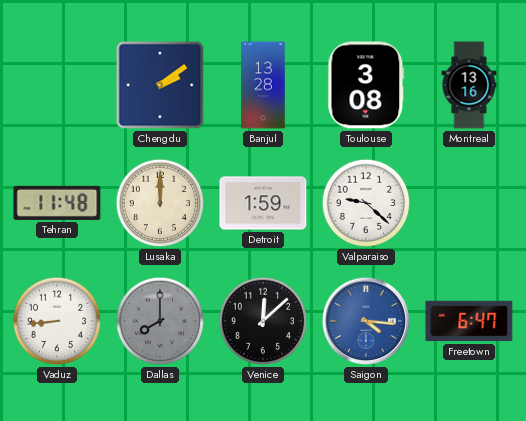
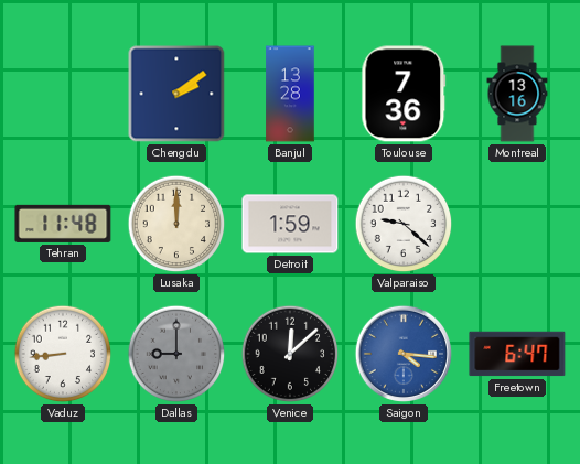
Toulouse: 3:08 -> 7:36
Dallas: 8:00 -> 9:00
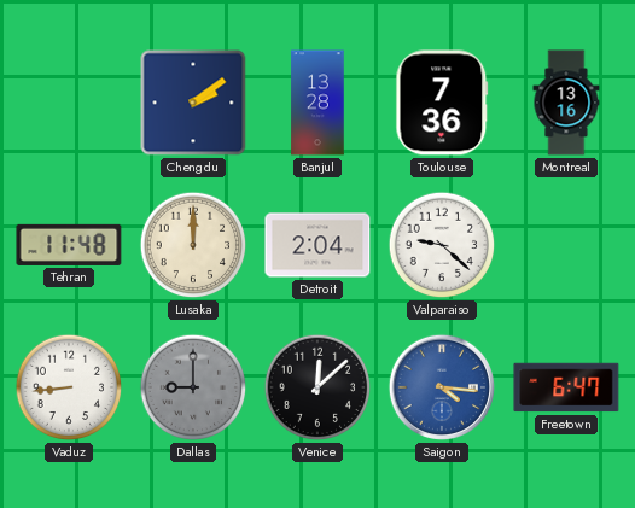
Detroit: 1:59 -> 2:04
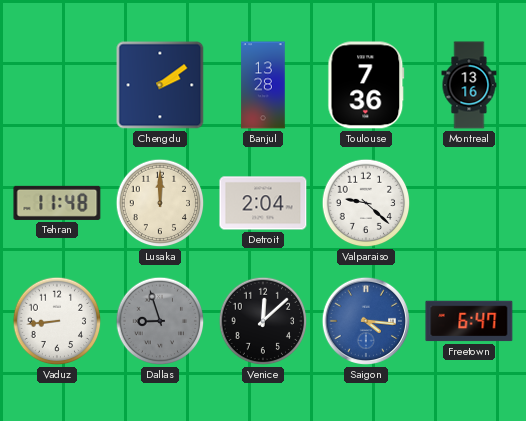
Dallas: 9:00 -> 8:57
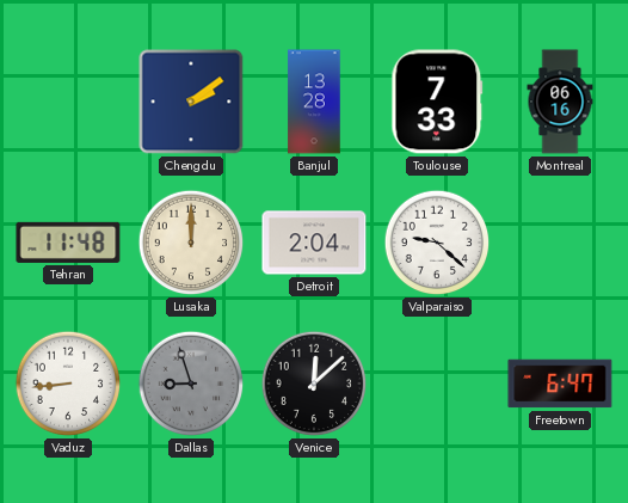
Toulouse: 7:36 -> 7:33
Montreal: 13:16 -> 06:16
Saigon: 4:16 -> none
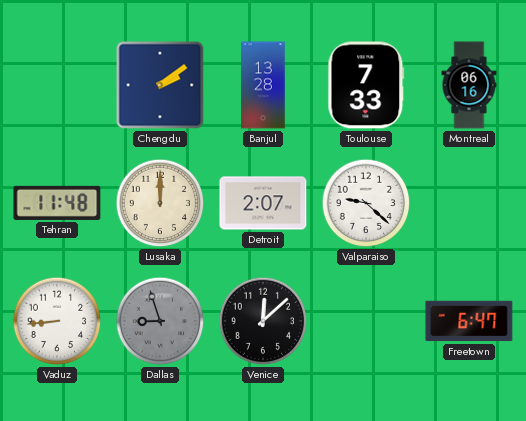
Detroit: 2:04 -> 2:07
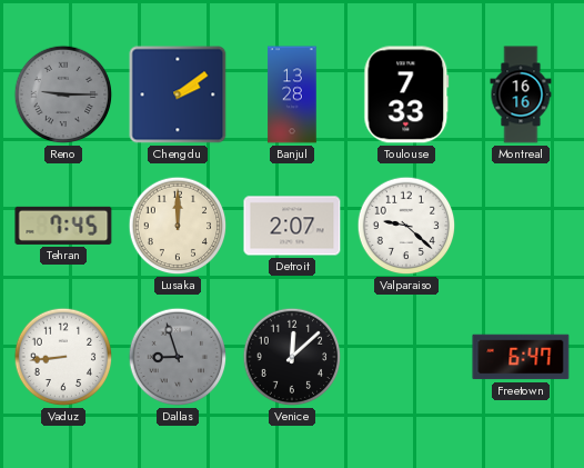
Reno: none -> 9:15
Montreal: 06:16 -> 16:16
Tehran: 11:48 -> 7:45
